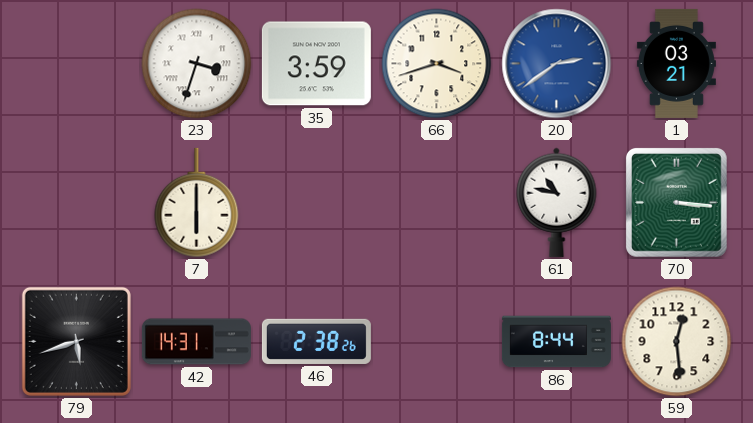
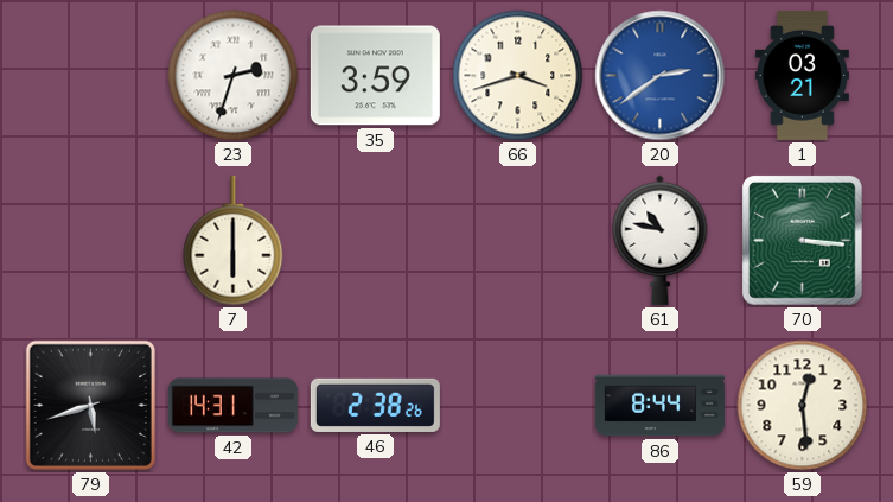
23: 3:33 -> 2:33
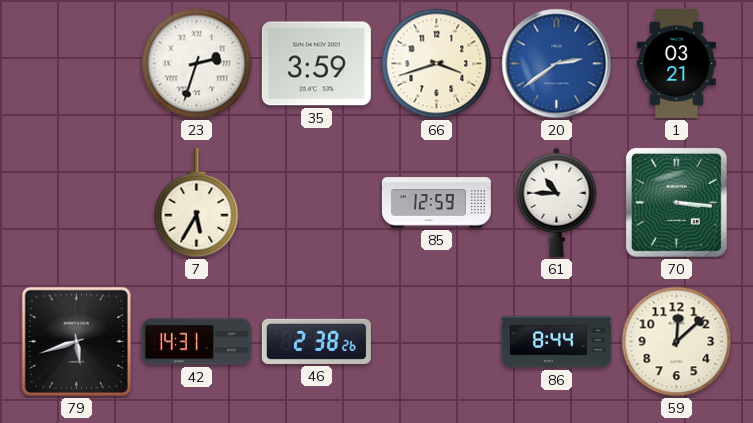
7: 6:00 -> 5:35
85: none -> 12:59
61: 10:47 -> 10:45
59: 12:29 -> 12:08
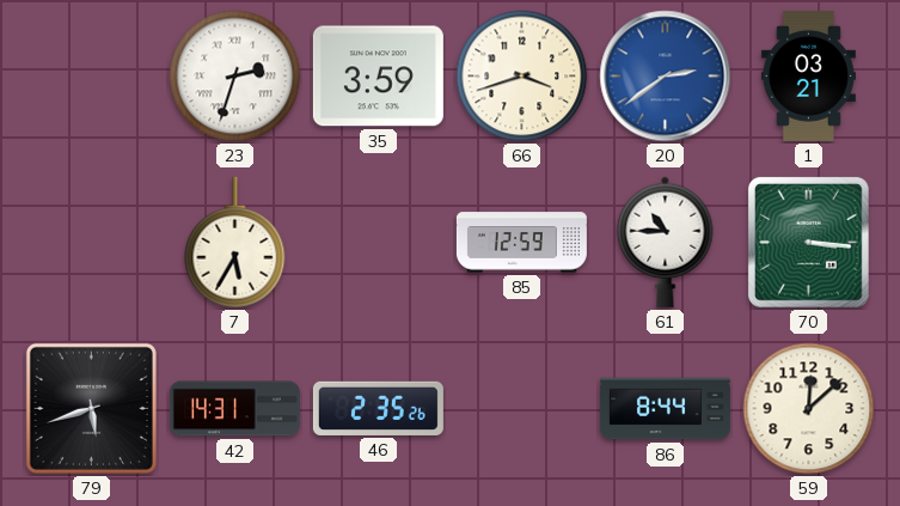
46: 2:38 -> 2:35
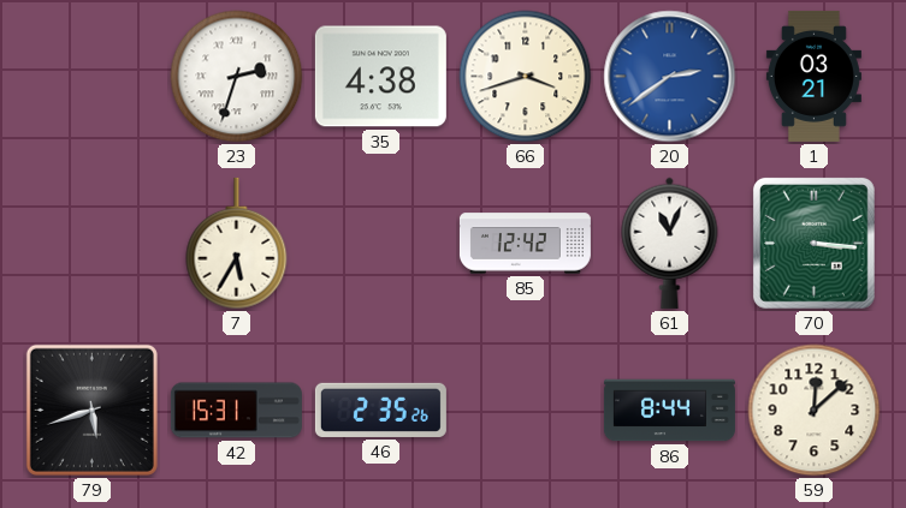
35: 3:59 -> 4:38
85: 12:59 -> 12:42
61: 10:45 -> 11:04
42: 14:31 -> 15:31
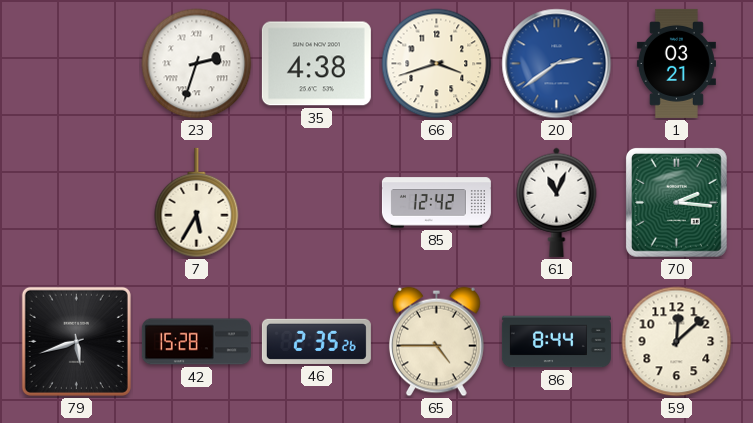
70: 3:16 -> 2:16
42: 15:31 -> 15:28
65: none -> 4:45
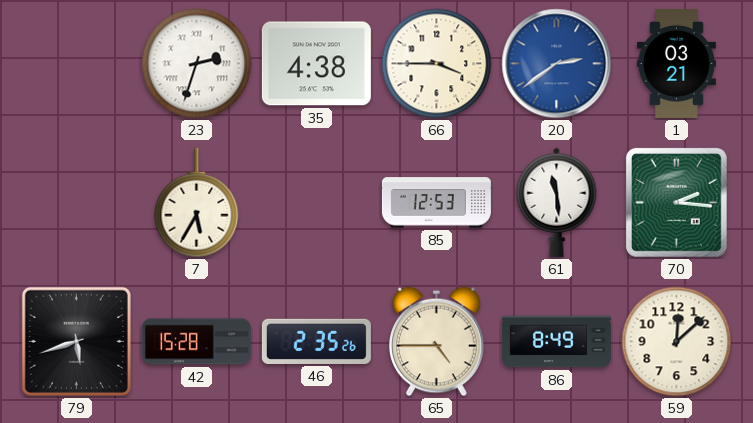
66: 3:42 -> 3:45
85: 12:42 -> 12:53
61: 11:04 -> 11:29
86: 8:44 -> 8:49
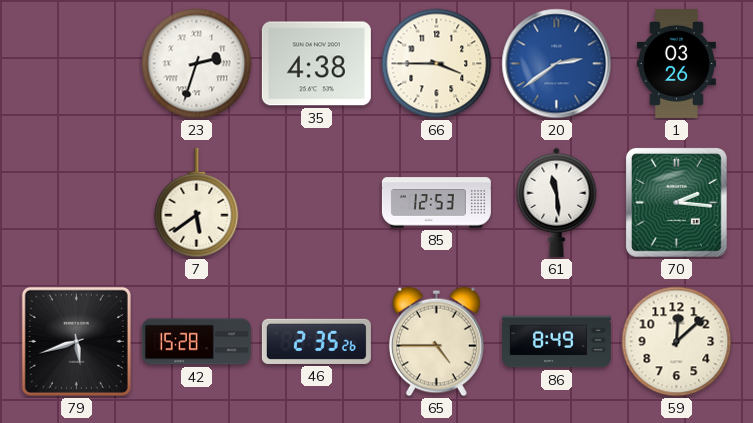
1: 03:21 -> 03:26
7: 5:35 -> 5:39
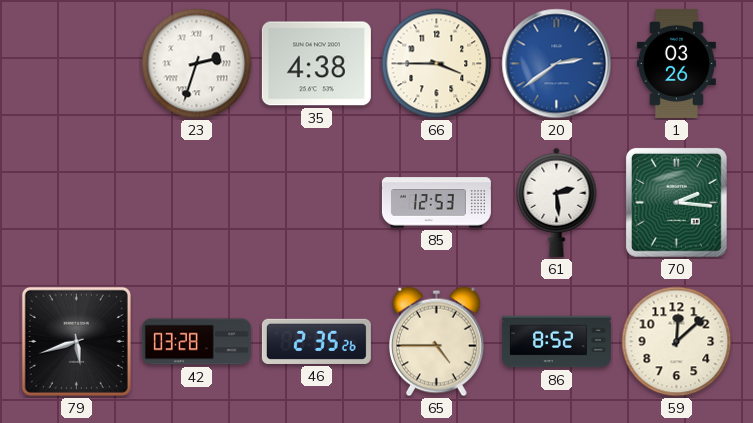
7: 5:39 -> none
61: 11:29 -> 2:29
42: 15:28 -> 03:28
86: 8:49 -> 8:52
